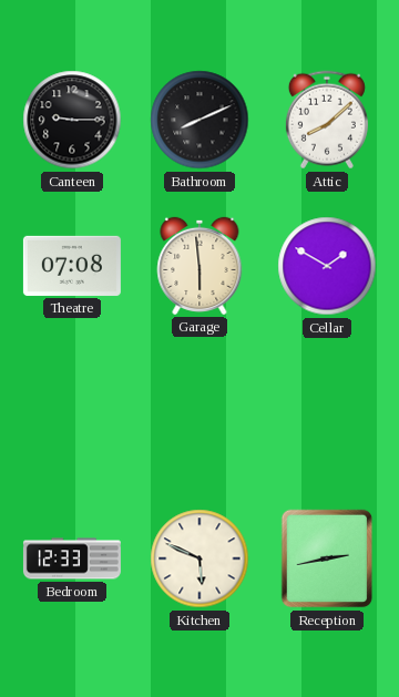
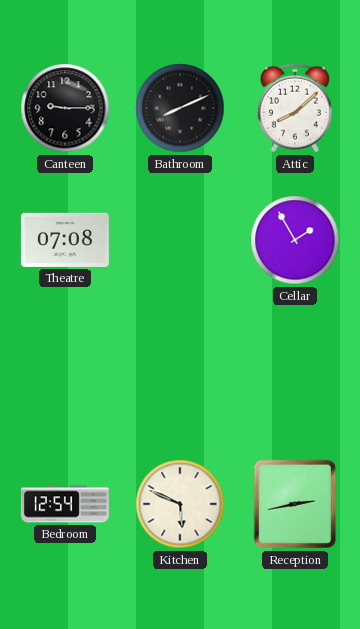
Garage: 5:59 -> none
Cellar: 1:50 -> 1:55
Bedroom: 12:33 -> 12:54
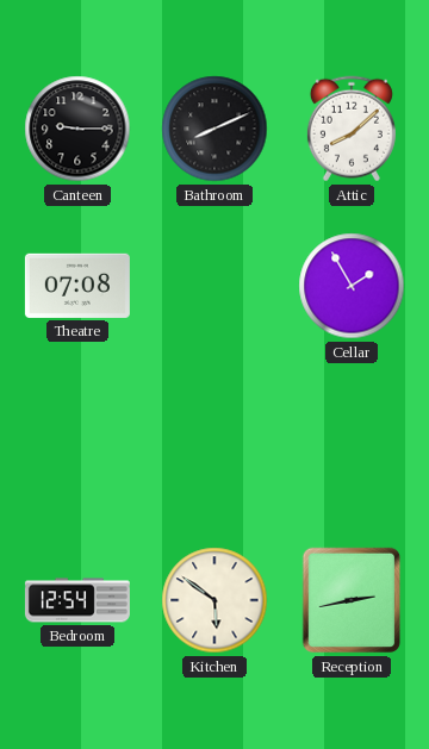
Kitchen: 5:49 -> 5:51
